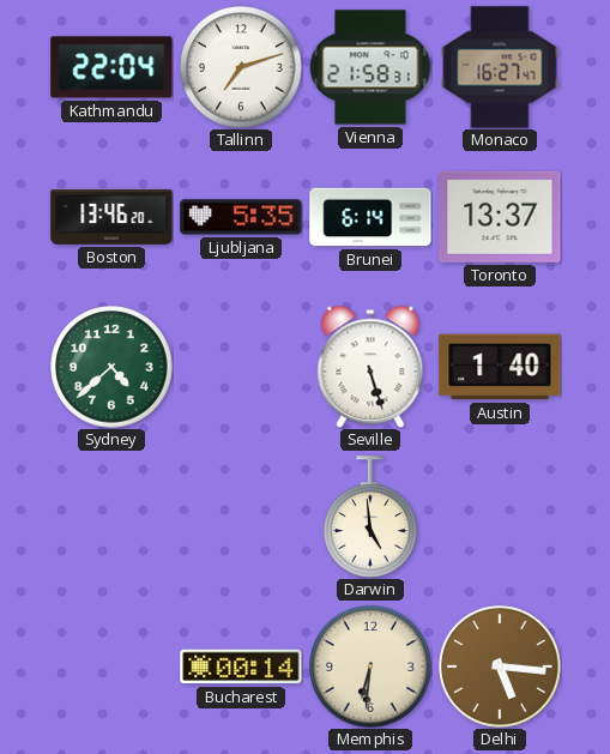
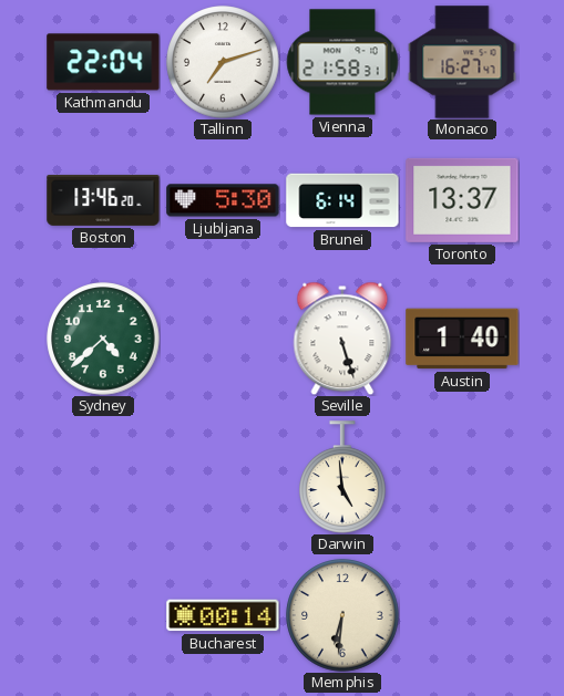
Ljubljana: 5:35 -> 5:30
Delhi: 5:16 -> none
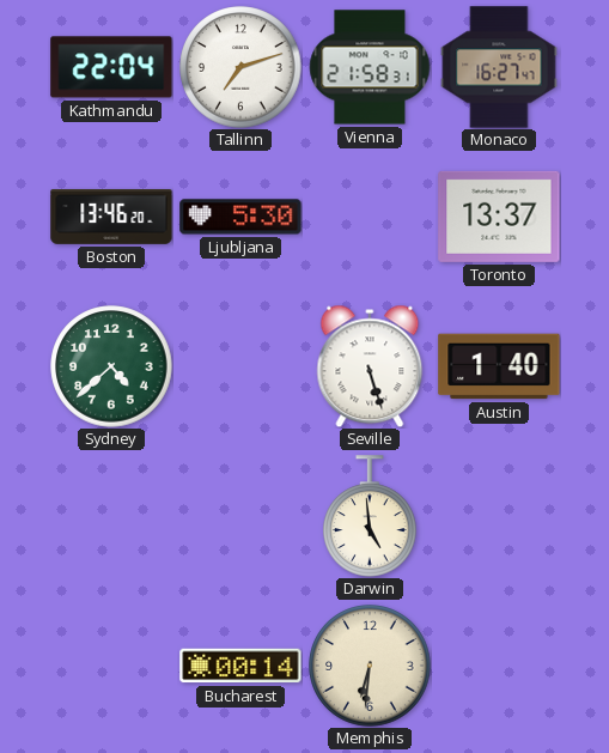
Brunei: 6:14 -> none
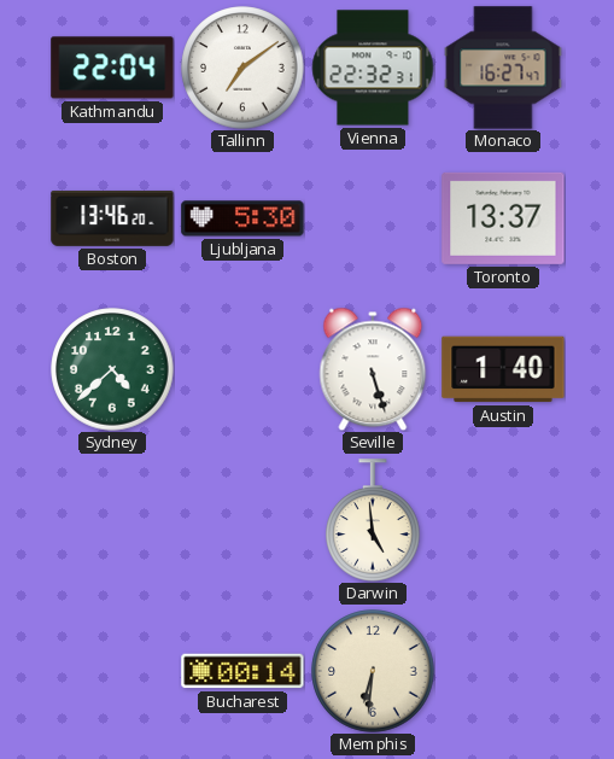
Tallinn: 7:12 -> 7:09
Vienna: 21:58 -> 22:32
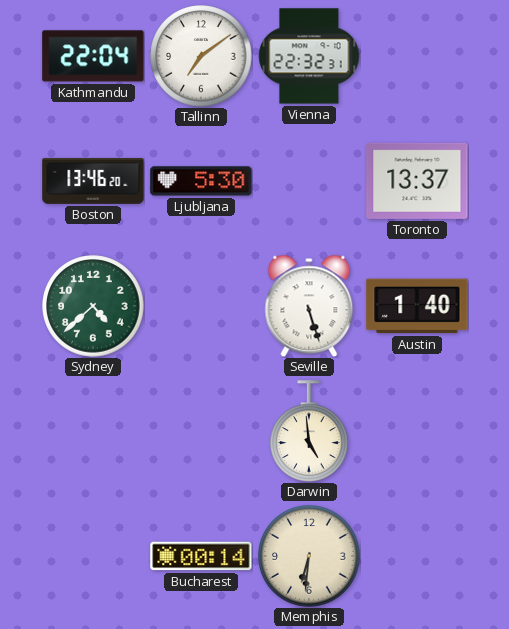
Monaco: 16:27 -> none
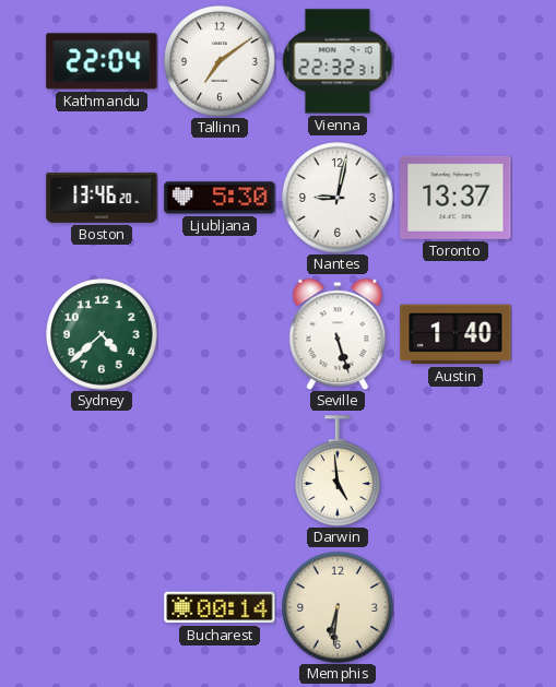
Nantes: none -> 9:02
